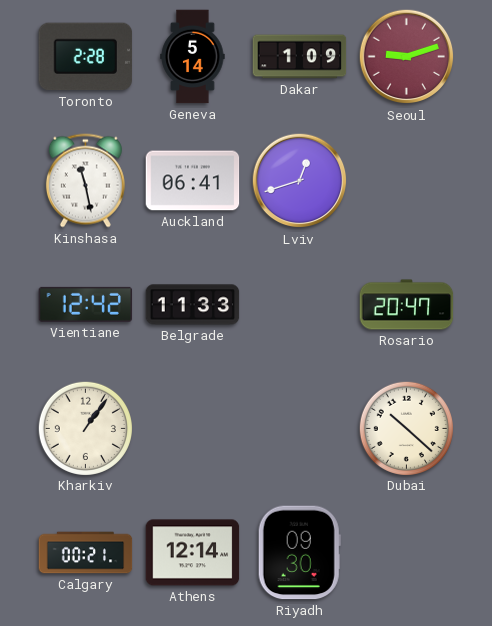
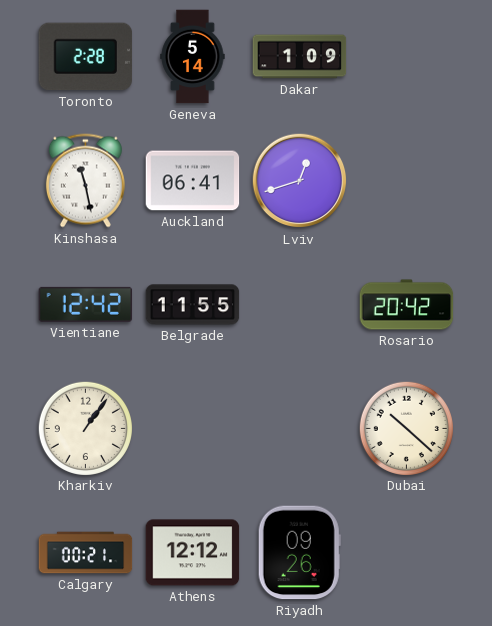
Seoul: 9:12 -> none
Belgrade: 11:33 -> 11:55
Rosario: 20:47 -> 20:42
Athens: 12:14 -> 12:12
Riyadh: 09:30 -> 09:26
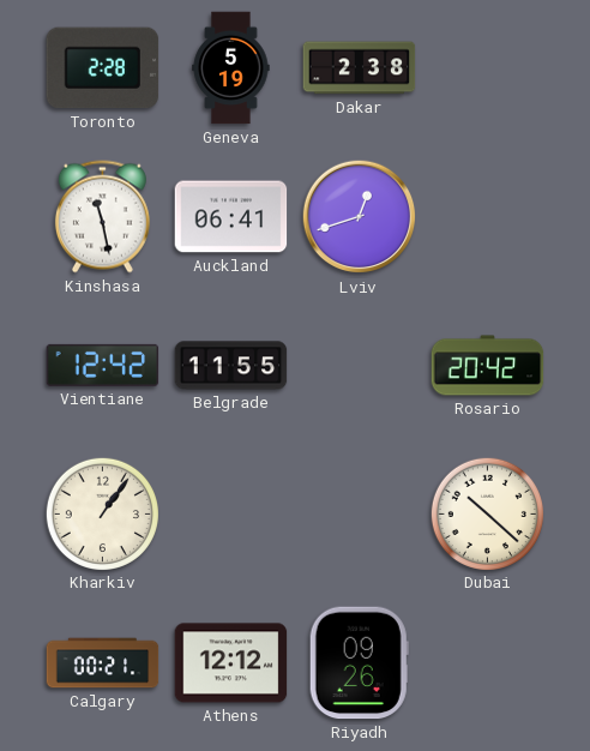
Geneva: 5:14 -> 5:19
Dakar: 1:09 -> 2:38
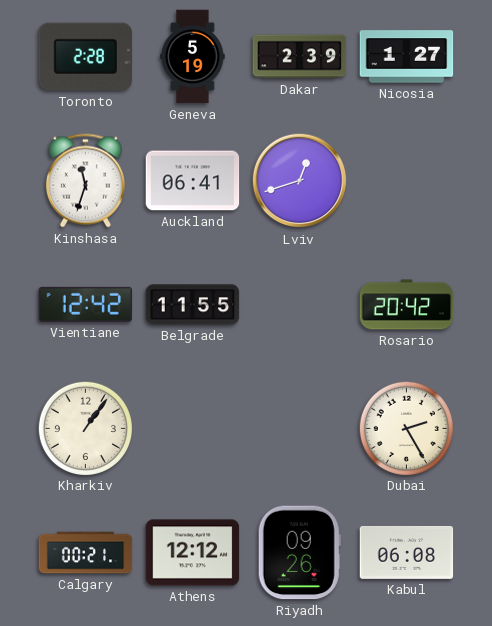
Dakar: 2:38 -> 2:39
Nicosia: none -> 1:27
Kinshasa: 11:28 -> 11:33
Dubai: 10:22 -> 2:25
Kabul: none -> 06:08
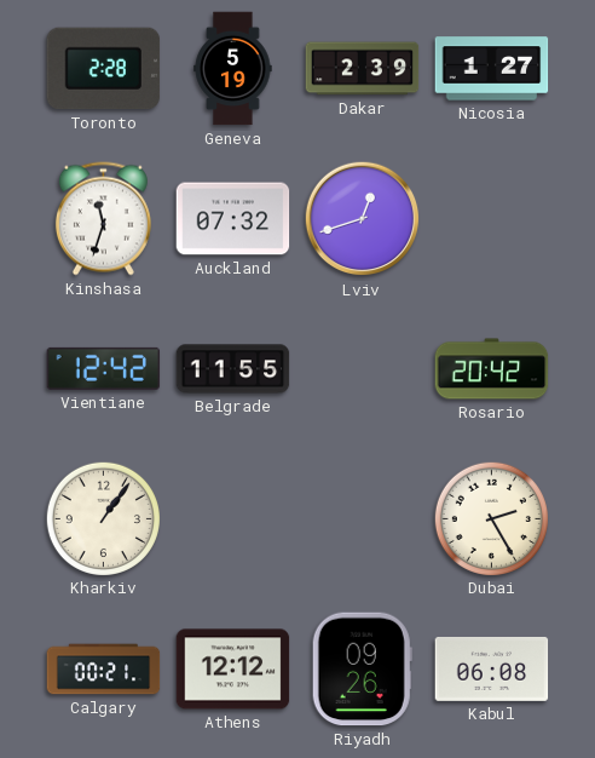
Auckland: 06:41 -> 07:32
